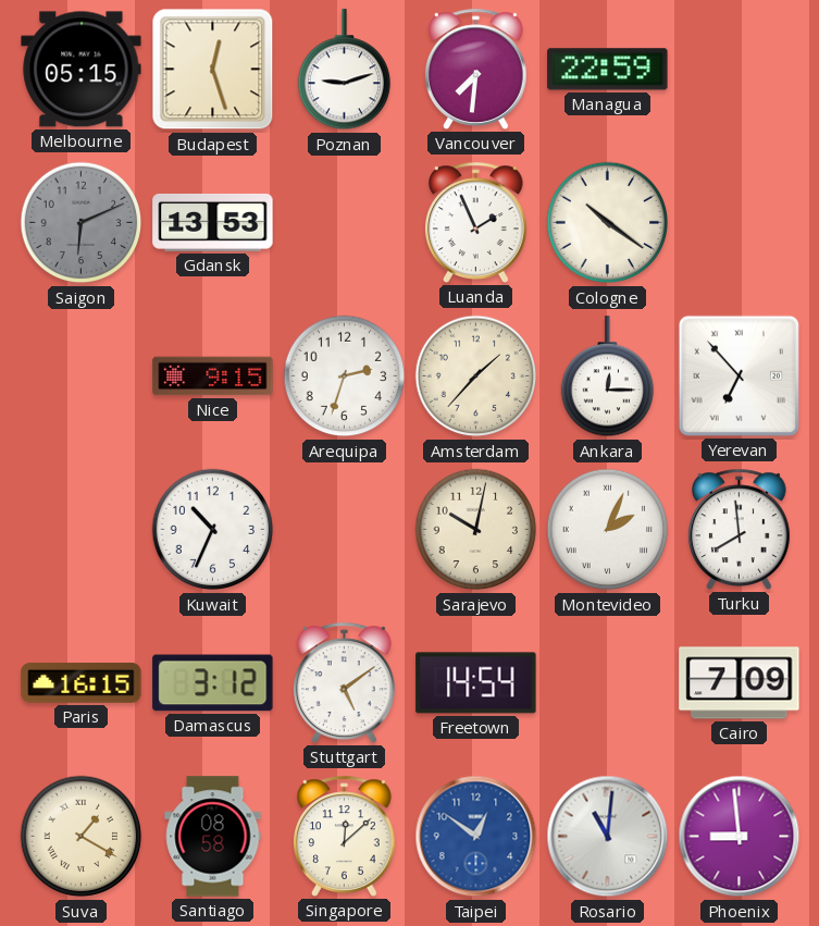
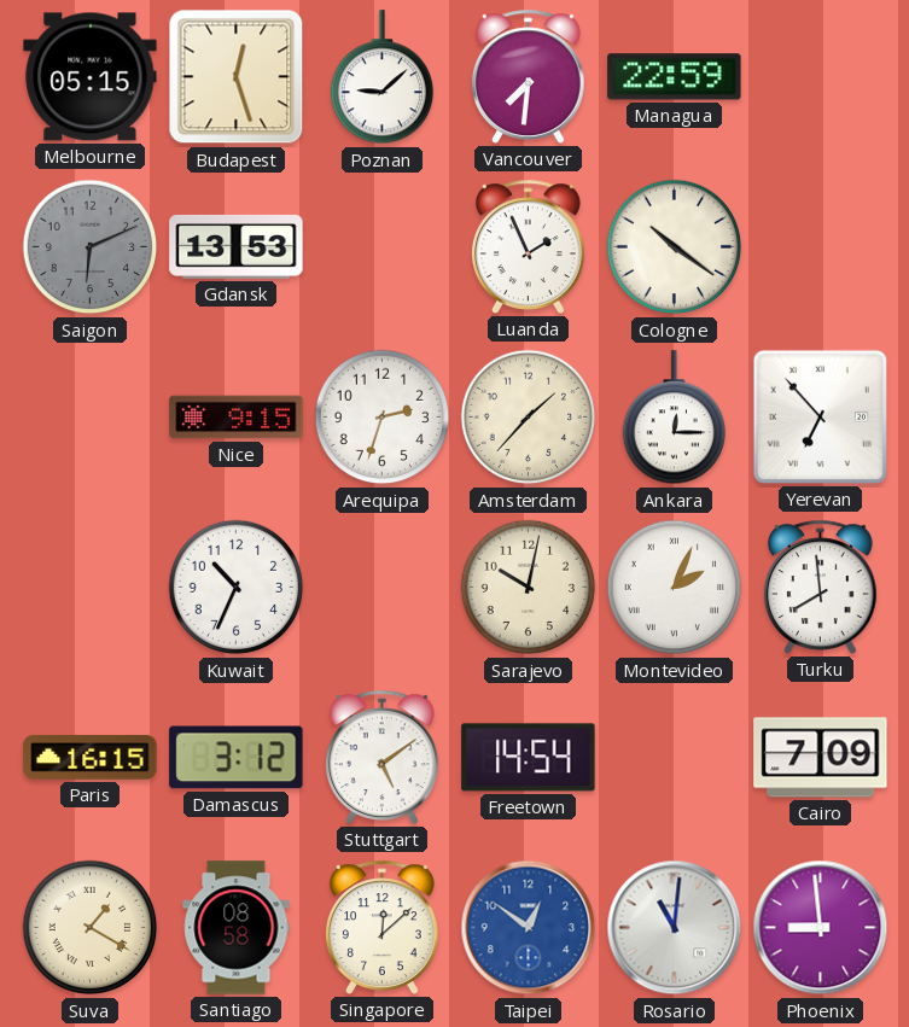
Poznan: 9:12 -> 9:08
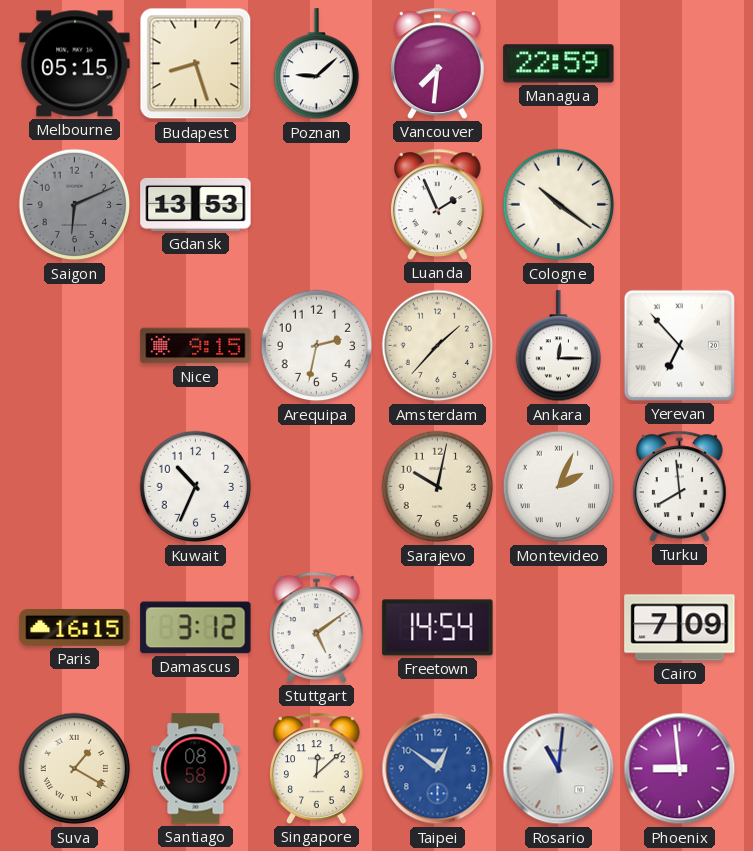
Budapest: 12:27 -> 8:27
Arequipa: 2:33 -> 2:32
